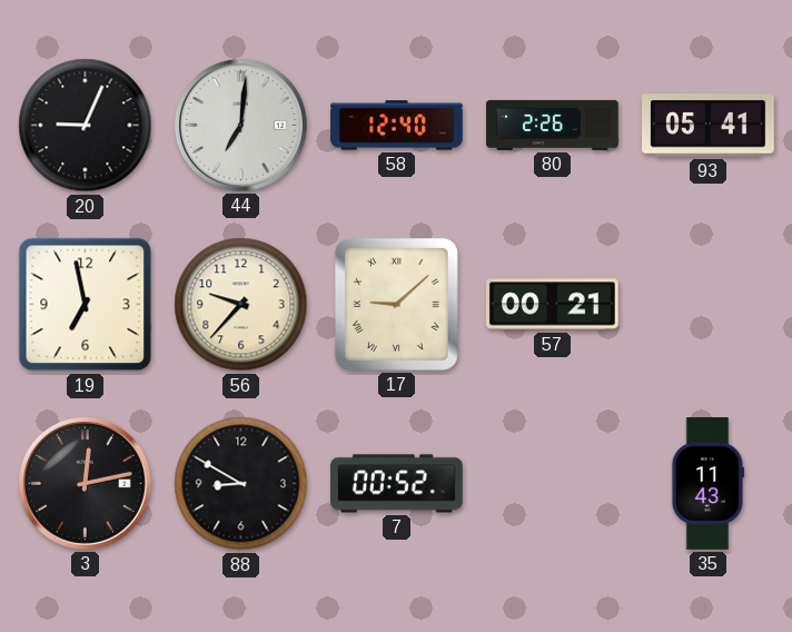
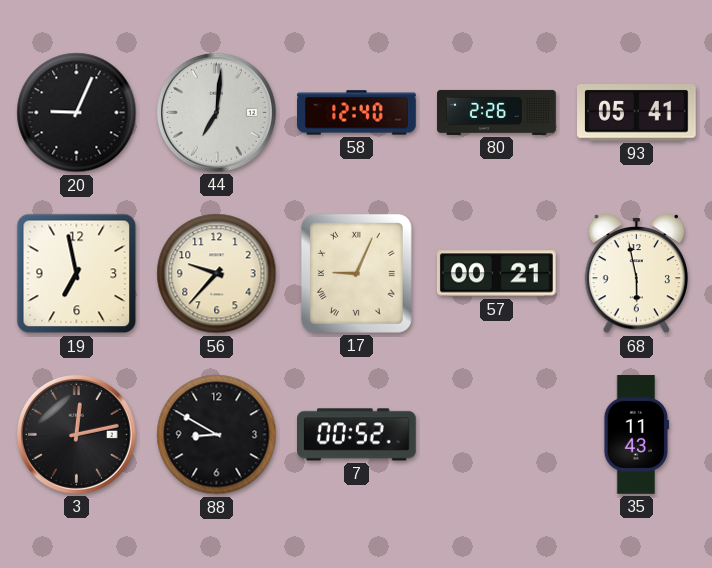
17: 9:08 -> 9:04
68: none -> 5:58
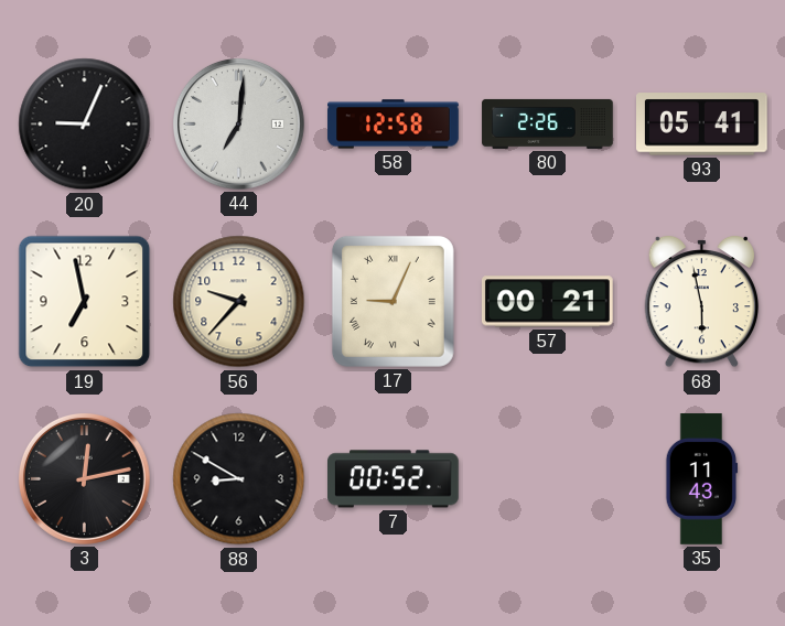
58: 12:40 -> 12:58
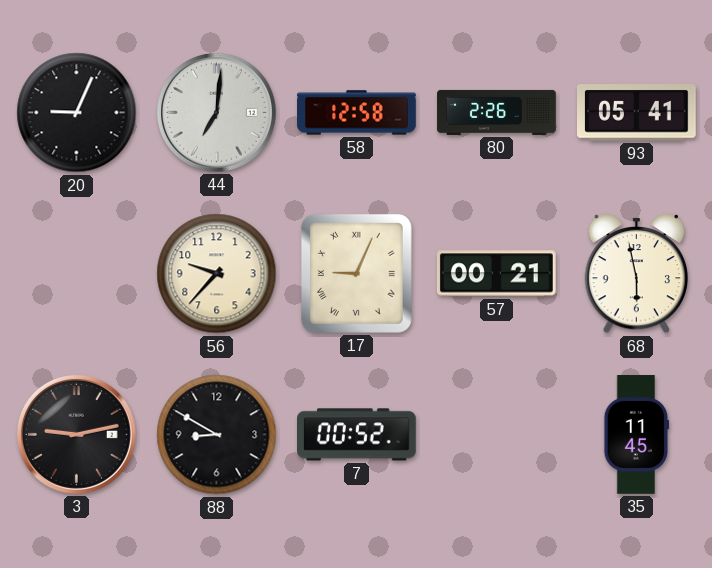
19: 6:58 -> none
3: 12:13 -> 9:13
35: 11:43 -> 11:45
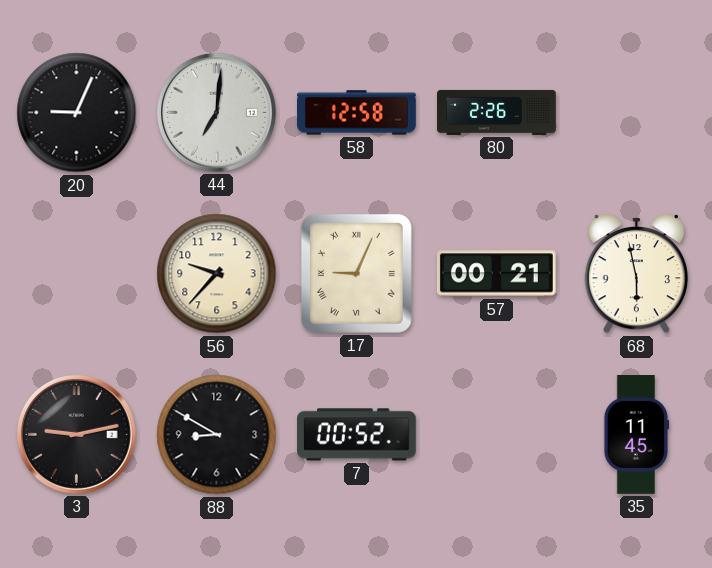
93: 05:41 -> none
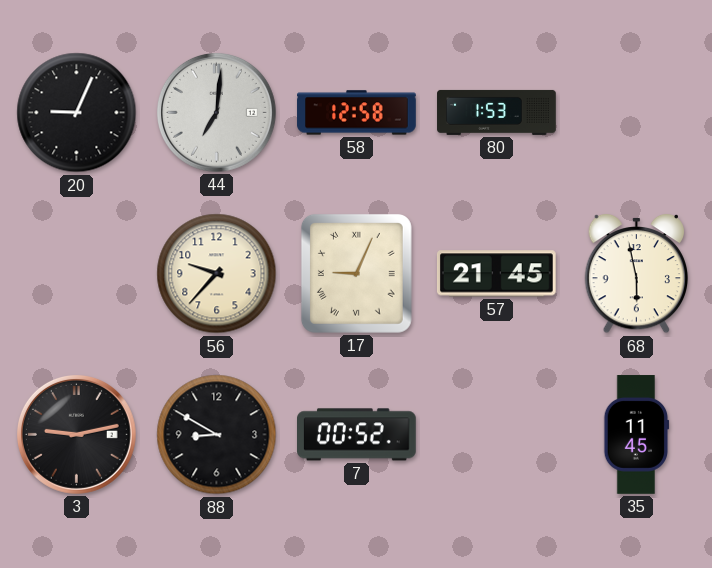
80: 2:26 -> 1:53
57: 00:21 -> 21:45
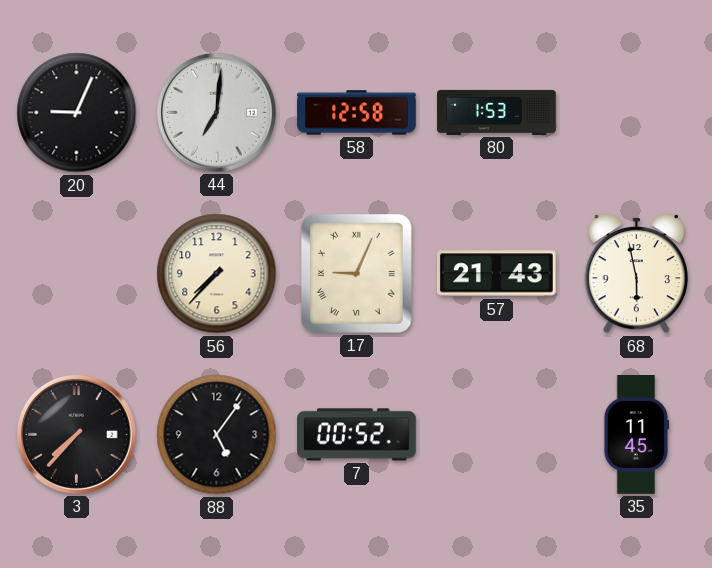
56: 9:37 -> 7:37
57: 21:45 -> 21:43
3: 9:13 -> 7:37
88: 8:50 -> 5:06
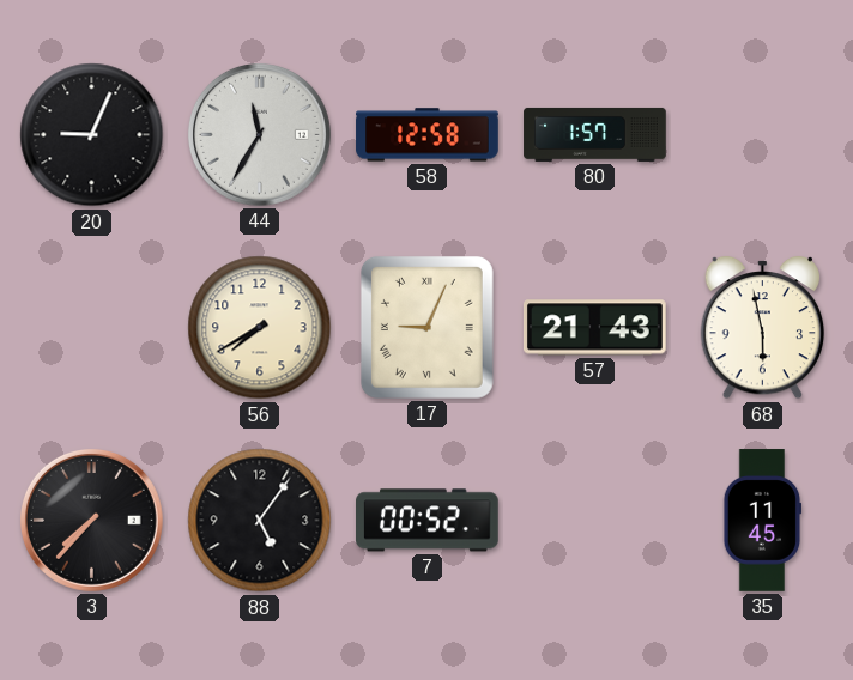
44: 7:01 -> 11:35
80: 1:53 -> 1:57
56: 7:37 -> 7:40
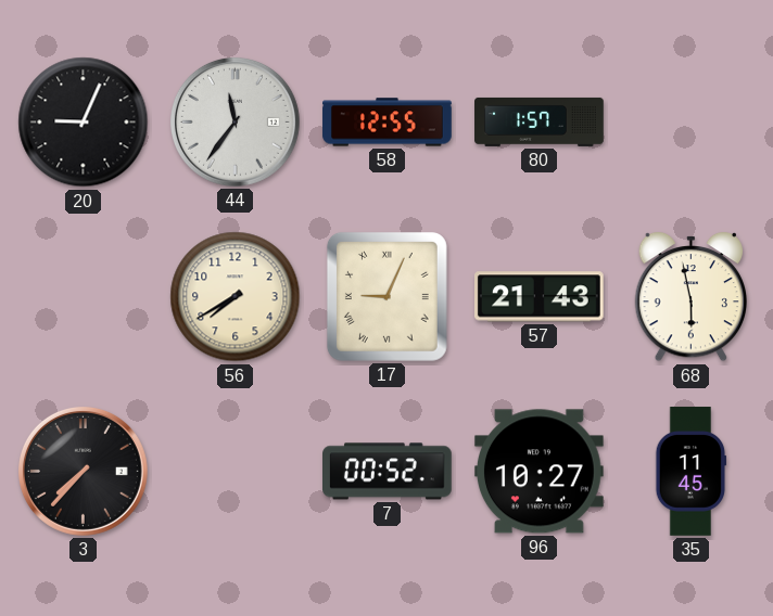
44: 11:35 -> 11:36
58: 12:58 -> 12:55
88: 5:06 -> none
96: none -> 10:27
